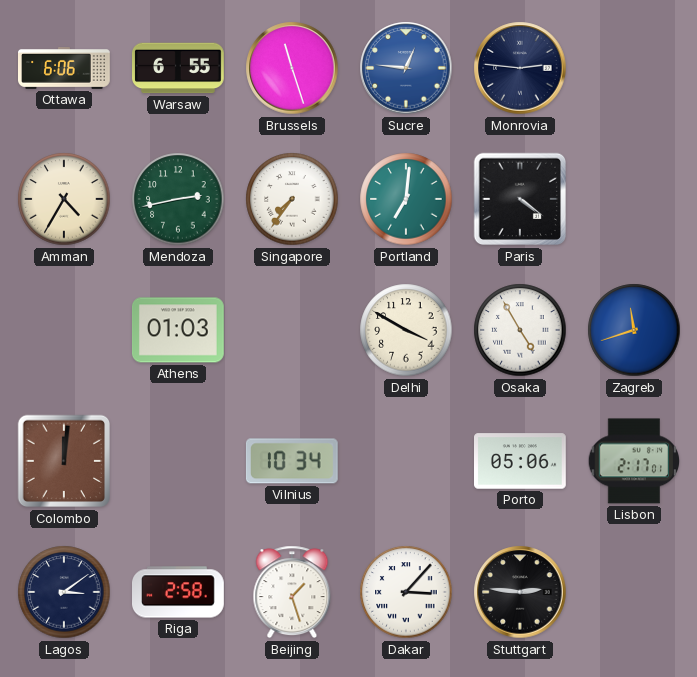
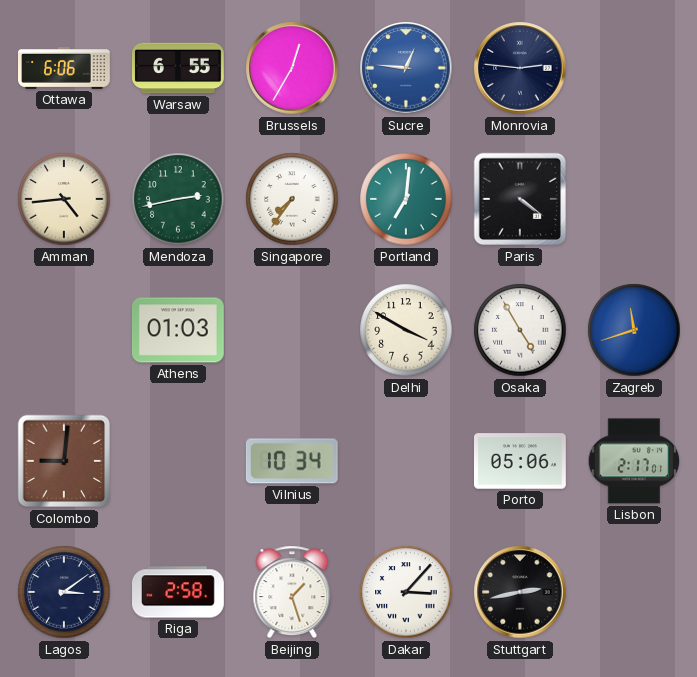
Brussels: 11:27 -> 12:35
Amman: 4:35 -> 4:44
Colombo: 12:01 -> 9:01
Stuttgart: 2:46 -> 2:43
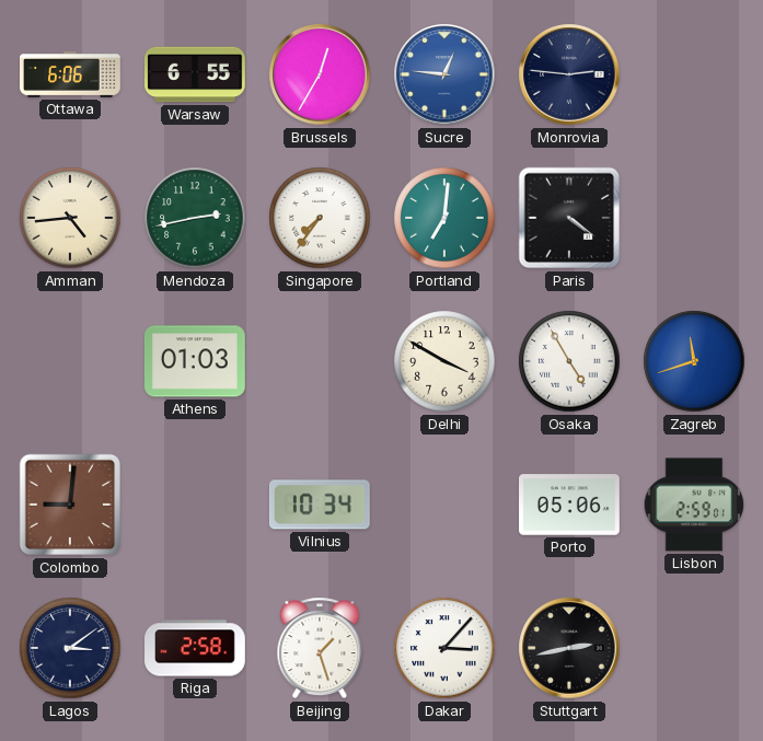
Lisbon: 2:17 -> 2:59
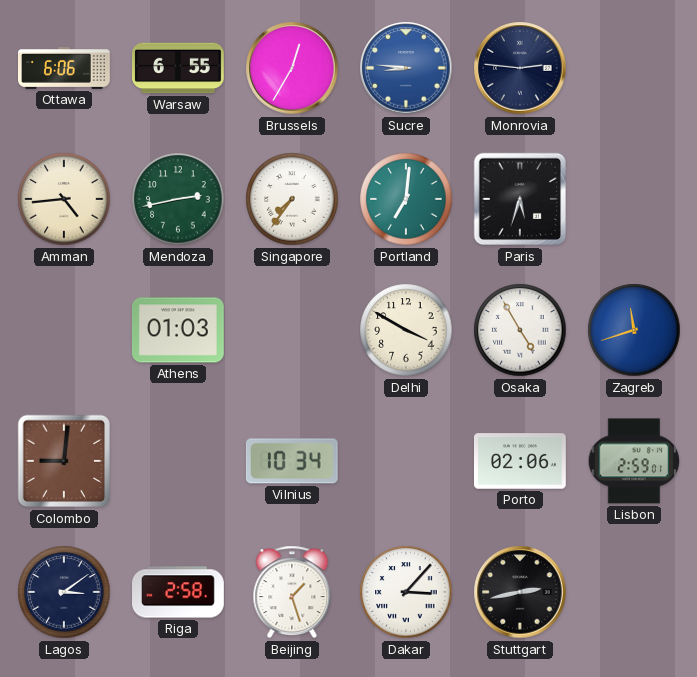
Sucre: 12:46 -> 8:46
Paris: 4:21 -> 5:33
Porto: 05:06 -> 02:06
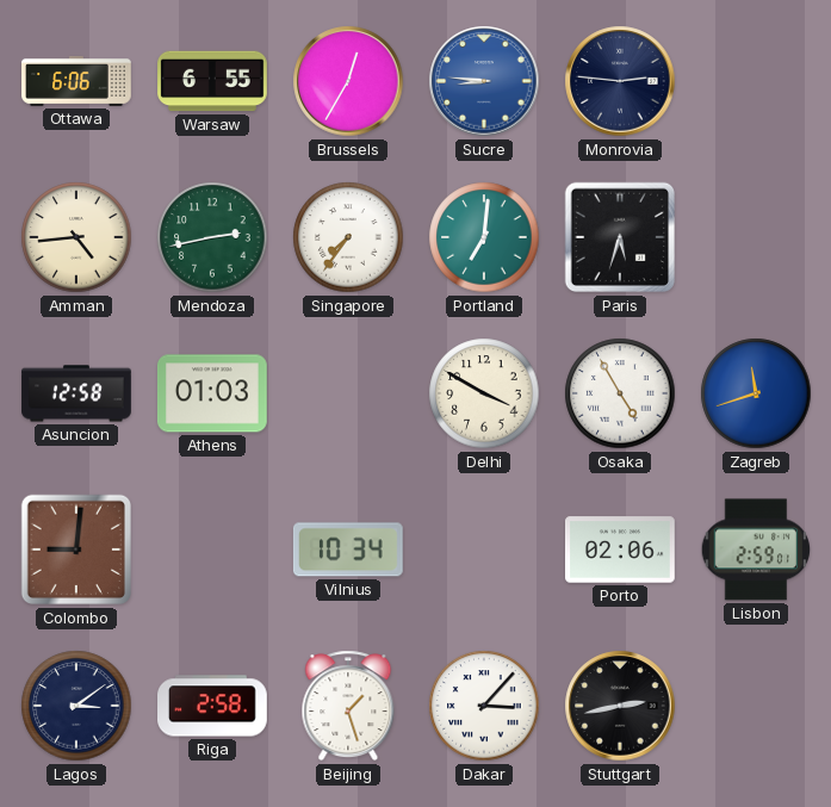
Asuncion: none -> 12:58
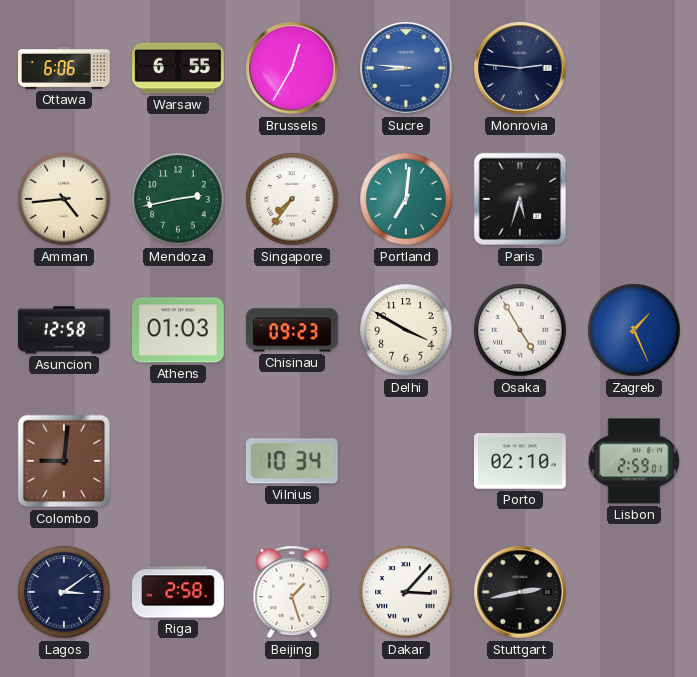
Chisinau: none -> 09:23
Zagreb: 11:42 -> 1:26
Porto: 02:06 -> 02:10
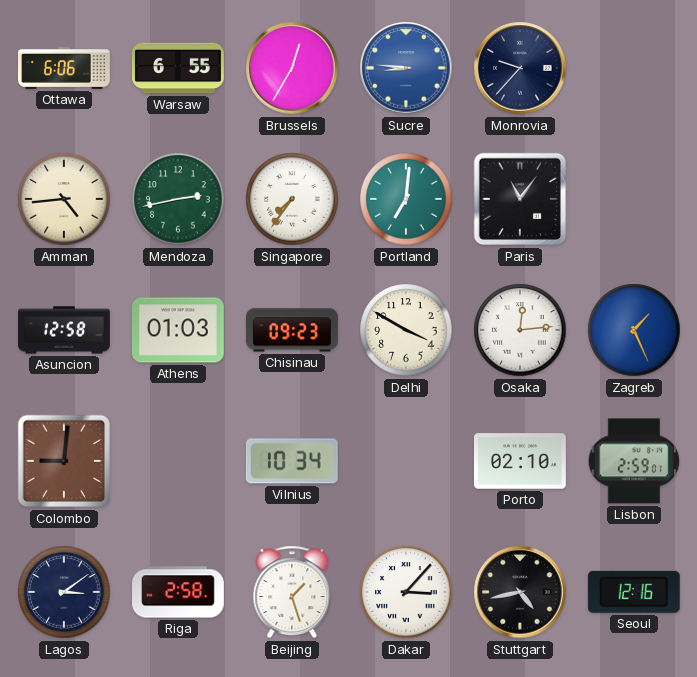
Monrovia: 2:46 -> 9:37
Paris: 5:33 -> 11:06
Osaka: 4:55 -> 12:14
Stuttgart: 2:43 -> 4:43
Seoul: none -> 12:16
